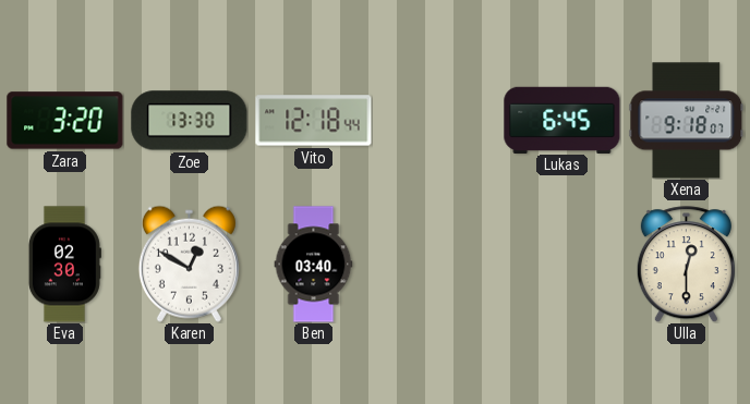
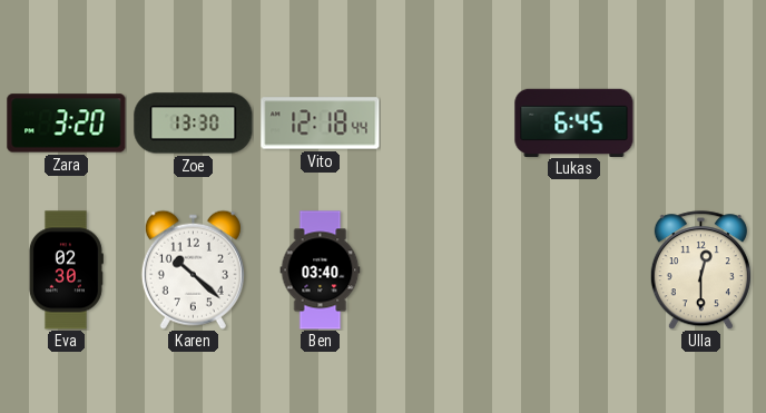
Xena: 9:18 -> none
Karen: 12:50 -> 10:22
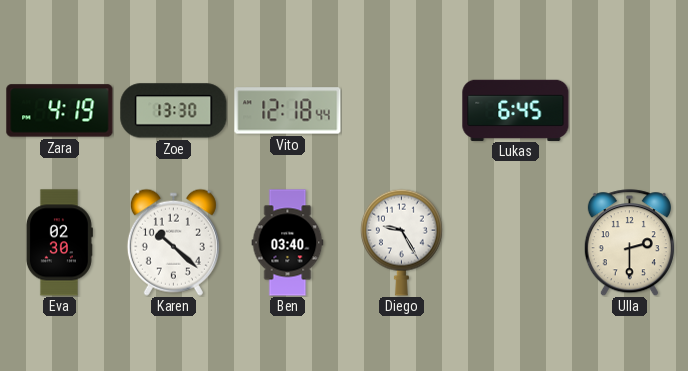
Zara: 3:20 -> 4:19
Diego: none -> 9:25
Ulla: 12:30 -> 2:30
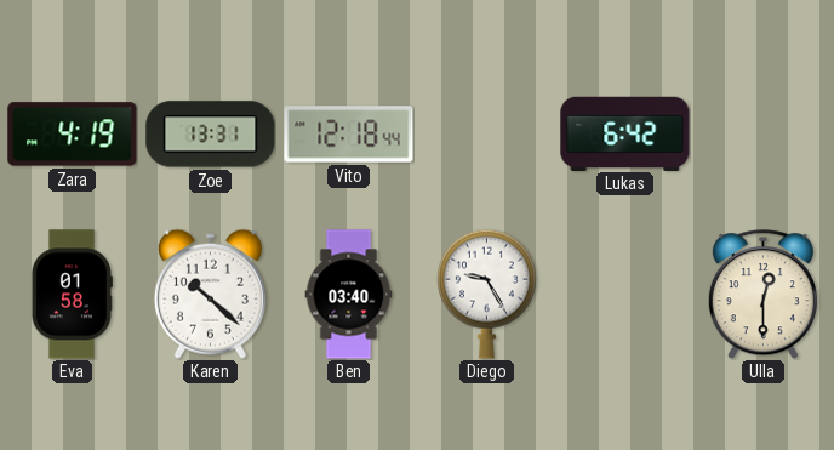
Zoe: 13:30 -> 13:31
Lukas: 6:45 -> 6:42
Eva: 02:30 -> 01:58
Ulla: 2:30 -> 12:30
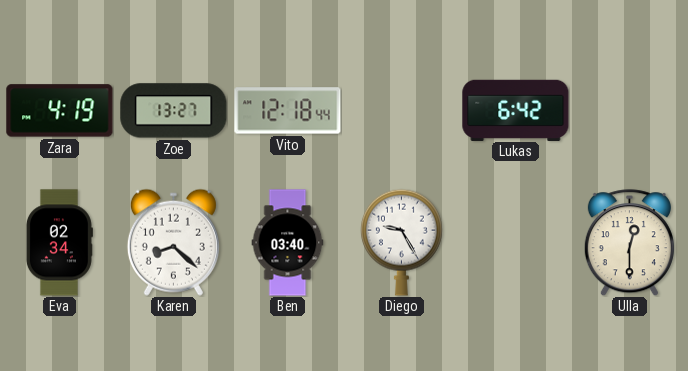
Zoe: 13:31 -> 13:27
Eva: 01:58 -> 02:34
Karen: 10:22 -> 8:22
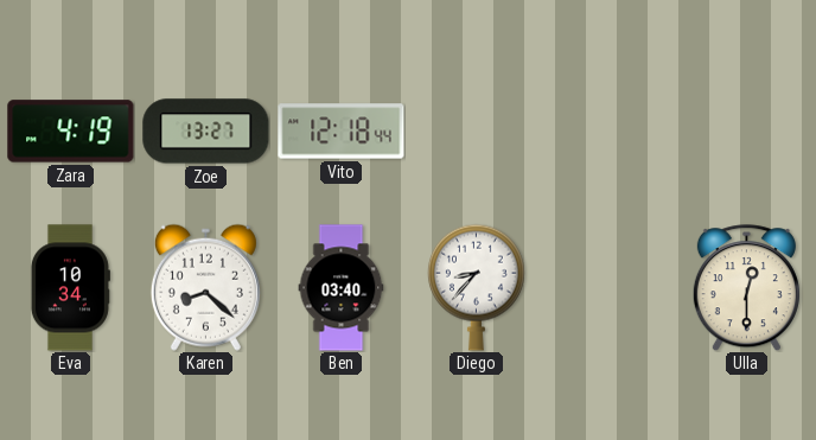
Lukas: 6:42 -> none
Eva: 02:34 -> 10:34
Diego: 9:25 -> 8:37
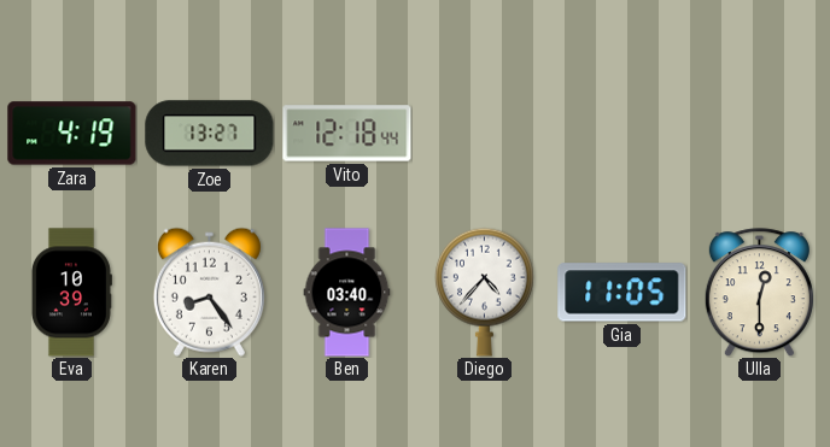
Eva: 10:34 -> 10:39
Karen: 8:22 -> 8:24
Diego: 8:37 -> 4:37
Gia: none -> 11:05
